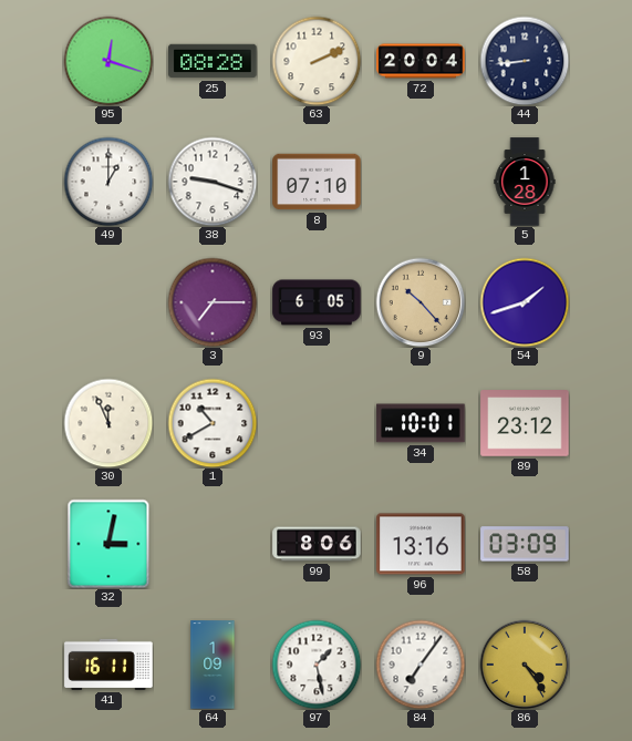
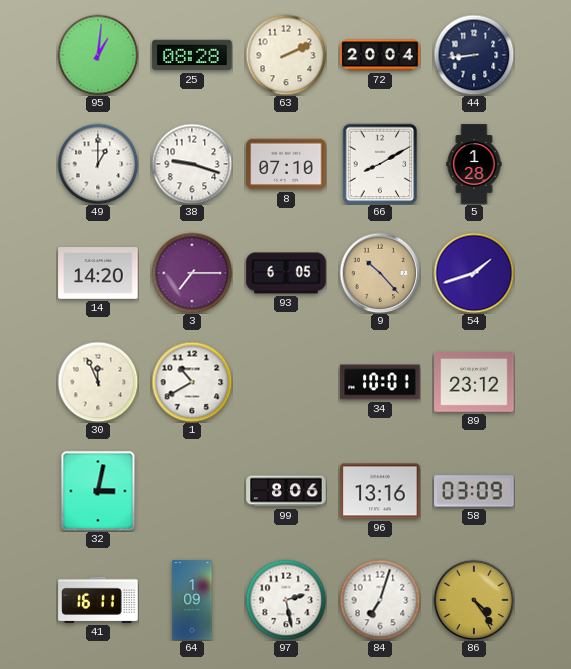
95: 12:18 -> 1:01
66: none -> 8:10
14: none -> 14:20
97: 1:28 -> 2:28
84: 7:06 -> 7:03
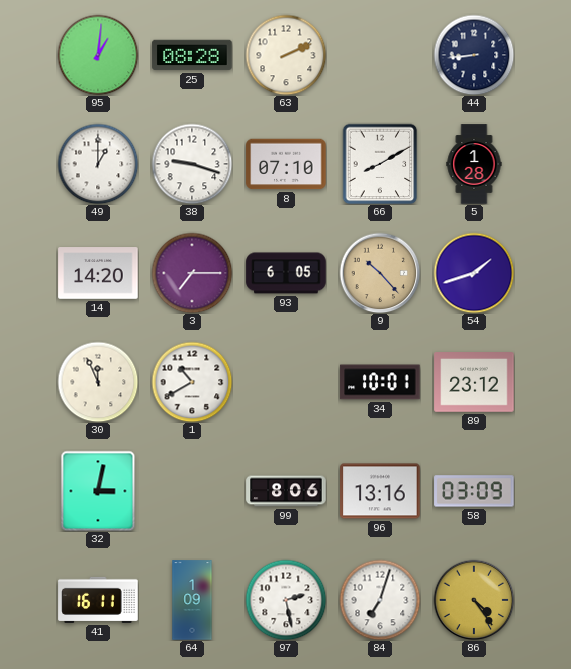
72: 20:04 -> none
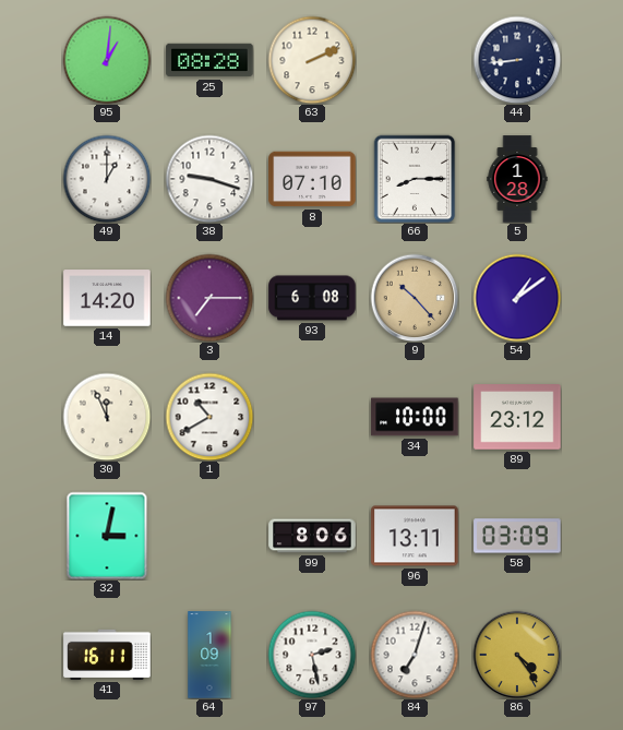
66: 8:10 -> 8:15
93: 6:05 -> 6:08
54: 1:42 -> 1:09
34: 10:01 -> 10:00
96: 13:16 -> 13:11
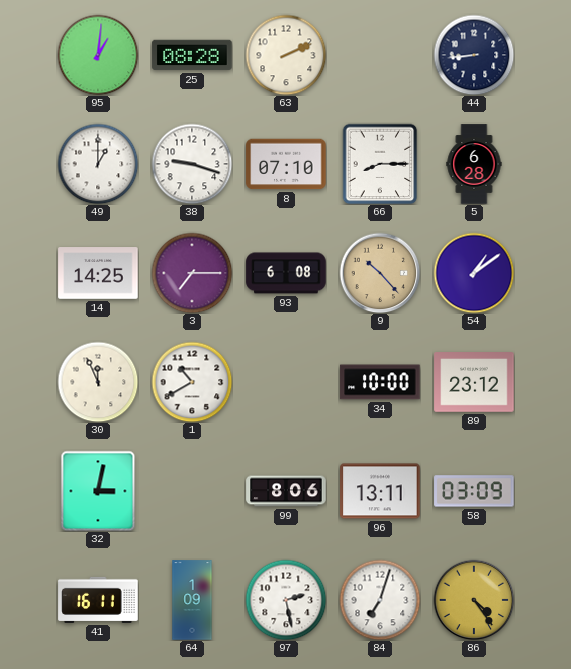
5: 1:28 -> 6:28
14: 14:20 -> 14:25
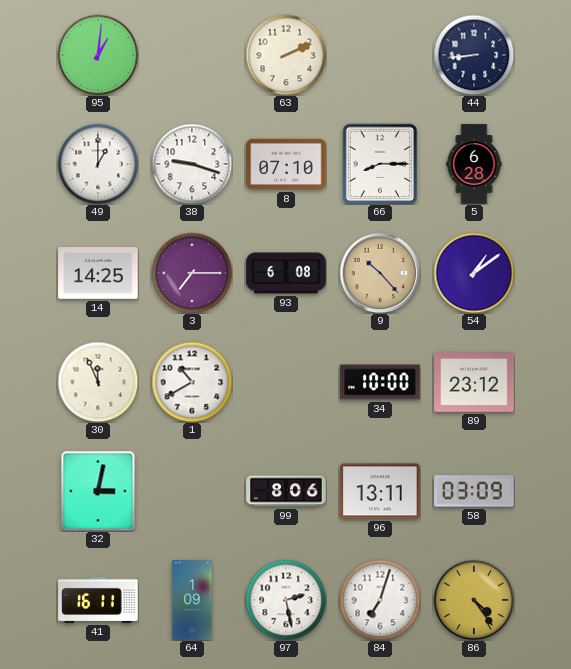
25: 08:28 -> none
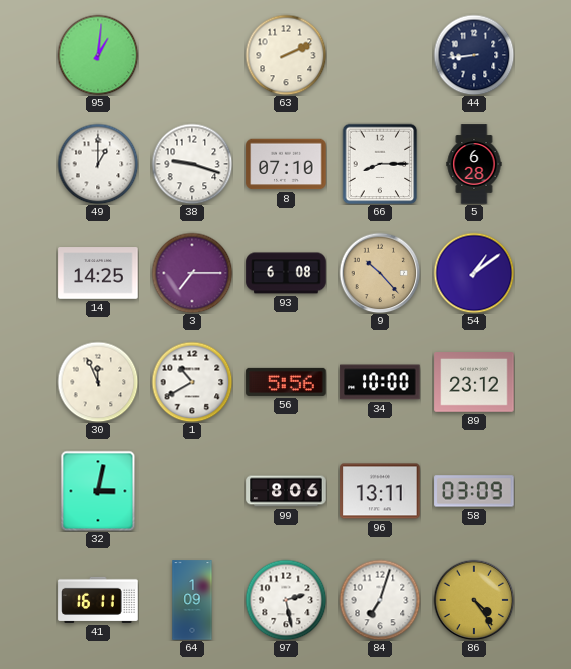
56: none -> 5:56
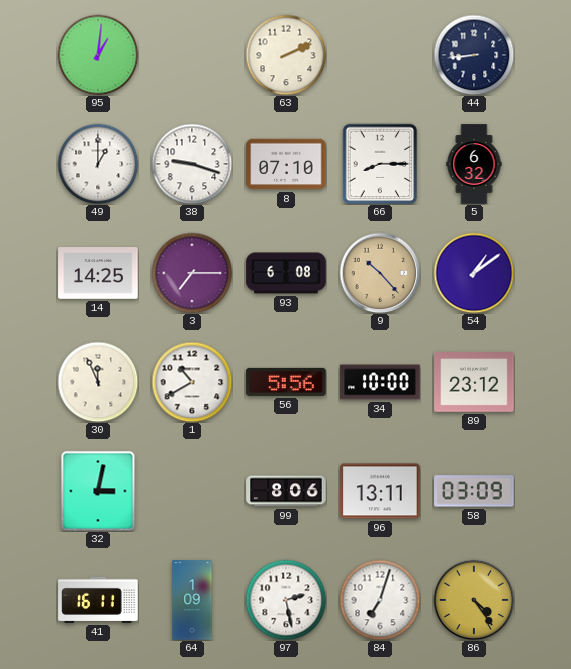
5: 6:28 -> 6:32
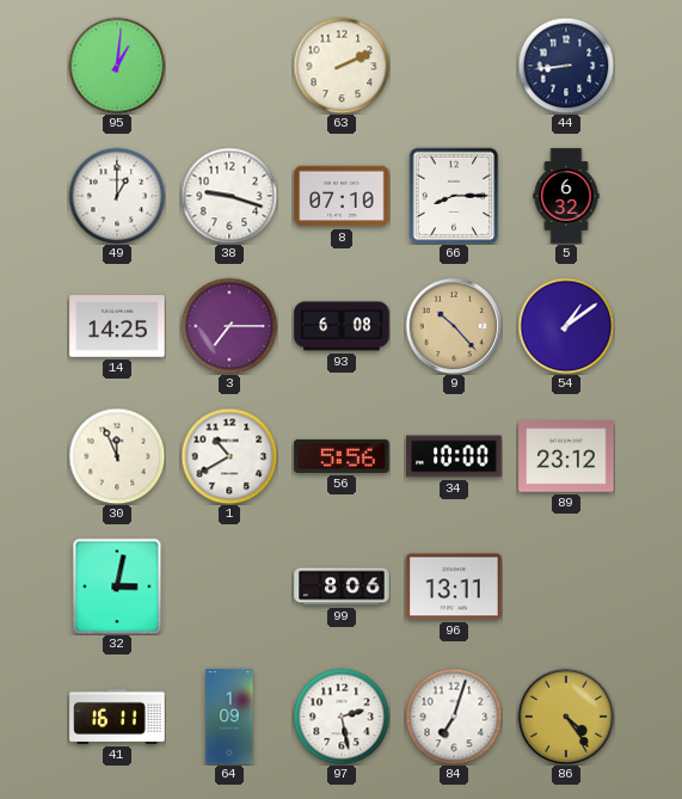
58: 03:09 -> none
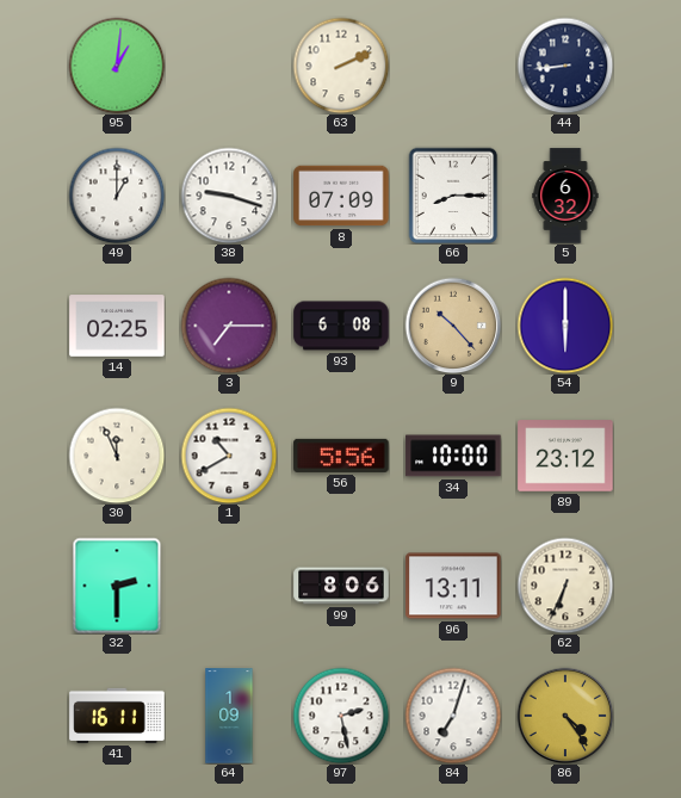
8: 07:10 -> 07:09
14: 14:25 -> 02:25
54: 1:09 -> 6:00
32: 3:02 -> 2:30
62: none -> 6:34
